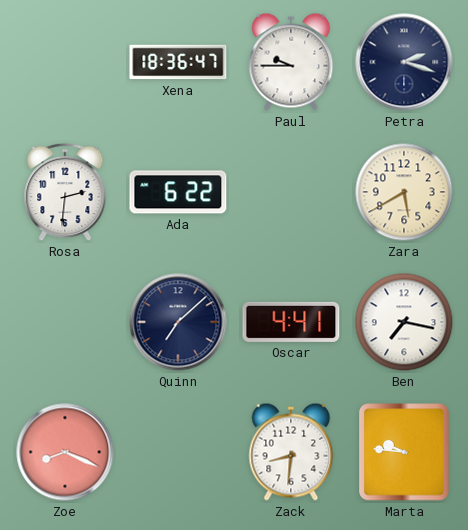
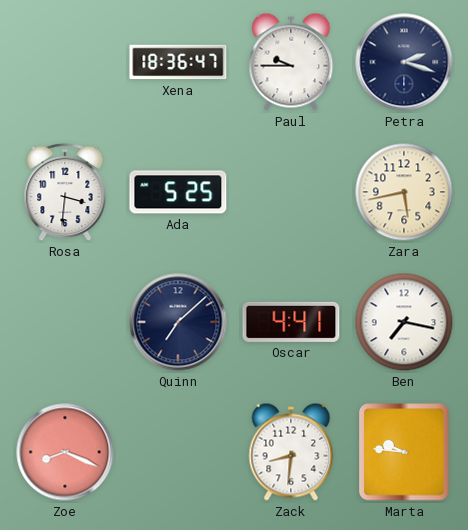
Rosa: 2:31 -> 3:31
Ada: 6:22 -> 5:25
Zara: 5:40 -> 5:43
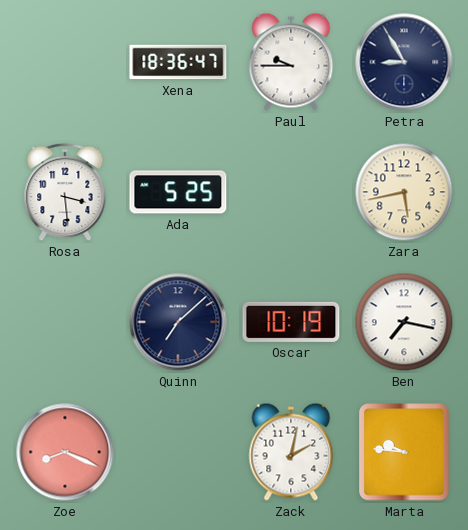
Petra: 2:18 -> 8:55
Rosa: 3:31 -> 3:29
Oscar: 4:41 -> 10:19
Zack: 8:31 -> 2:02
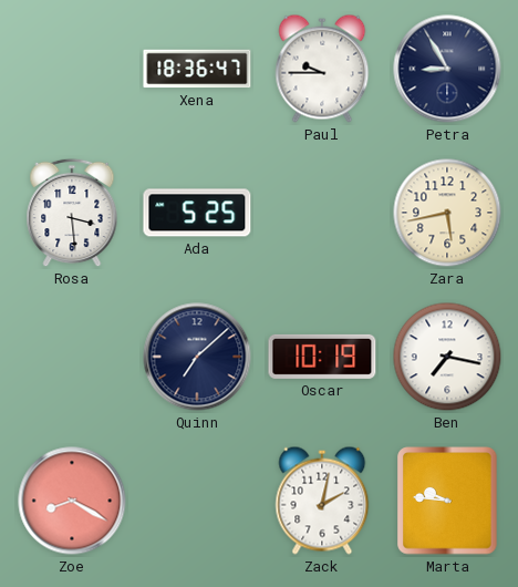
Zoe: 8:19 -> 8:20
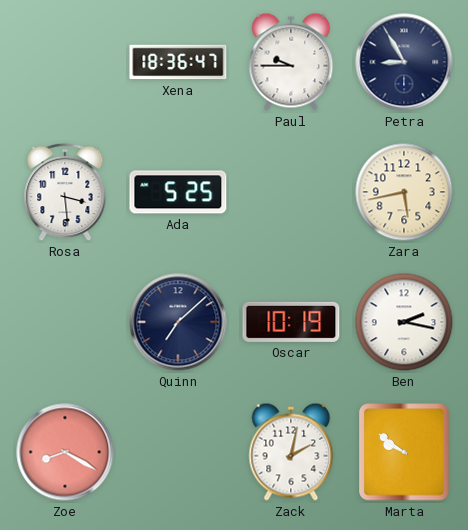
Ben: 7:17 -> 2:17
Marta: 9:46 -> 9:51
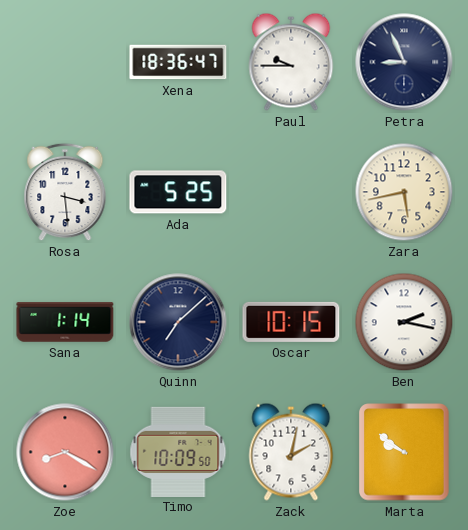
Petra: 8:55 -> 8:56
Sana: none -> 1:14
Oscar: 10:19 -> 10:15
Timo: none -> 10:09
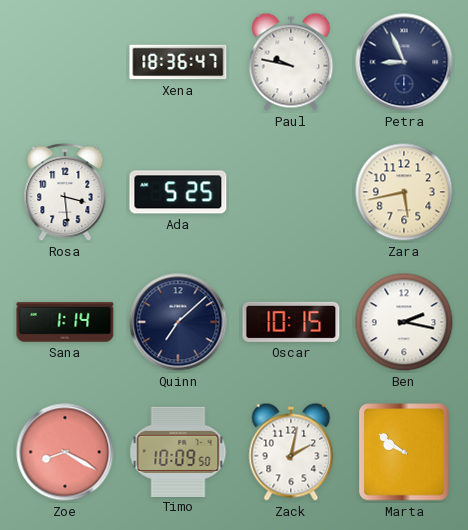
Paul: 9:45 -> 9:47
